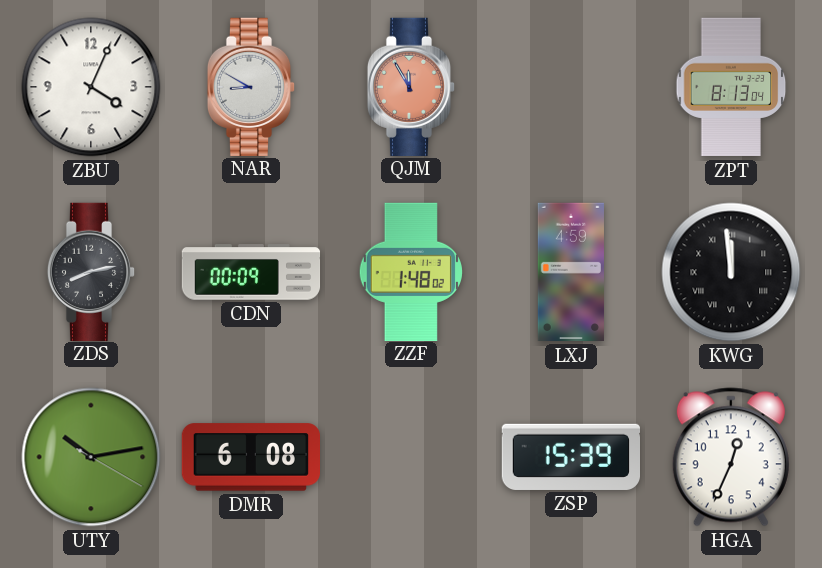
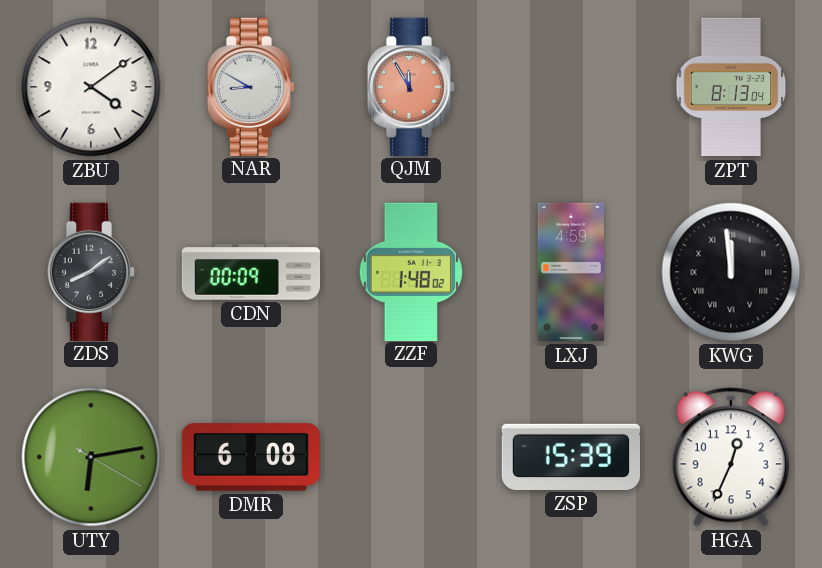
ZBU: 4:04 -> 4:09
ZDS: 8:13 -> 8:09
UTY: 10:13 -> 6:13
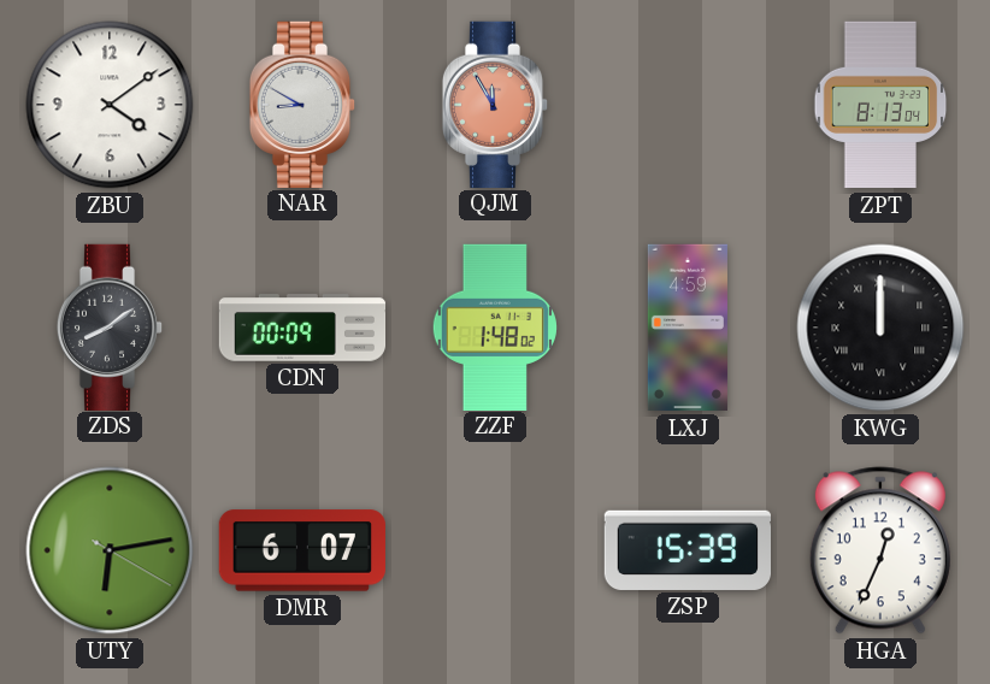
KWG: 11:59 -> 12:00
DMR: 6:08 -> 6:07
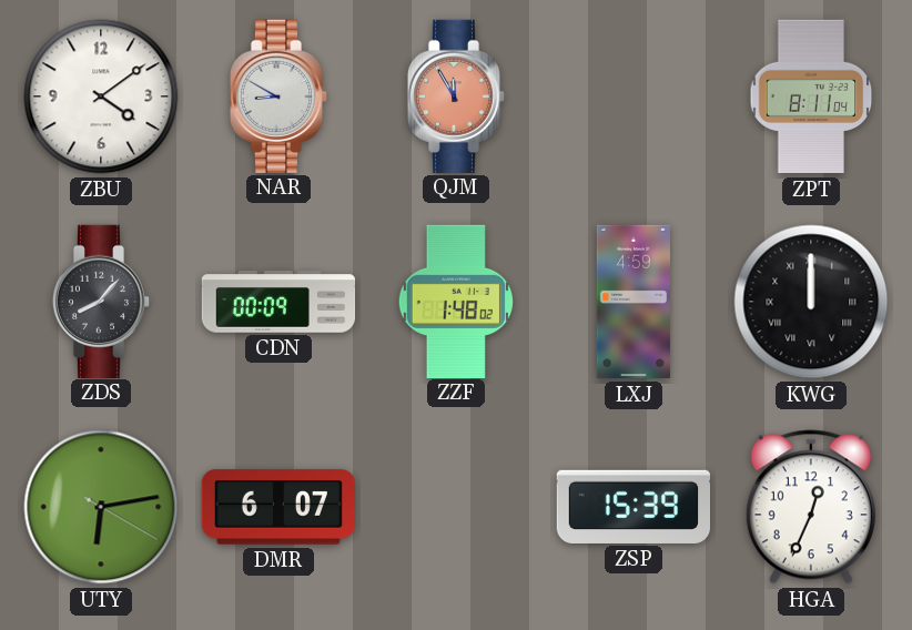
ZPT: 8:13 -> 8:11
ZDS: 8:09 -> 8:07
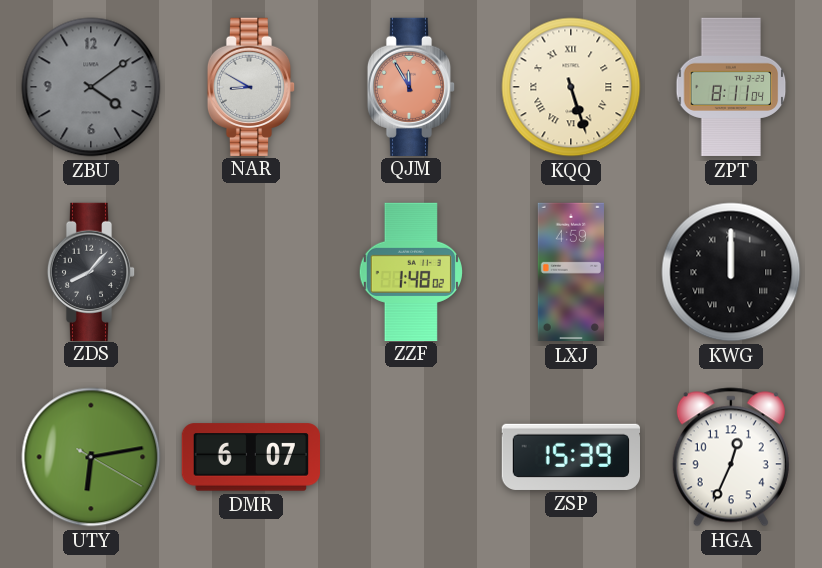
ZBU dial: white -> grey
KQQ: none -> 5:27
CDN: 00:09 -> none
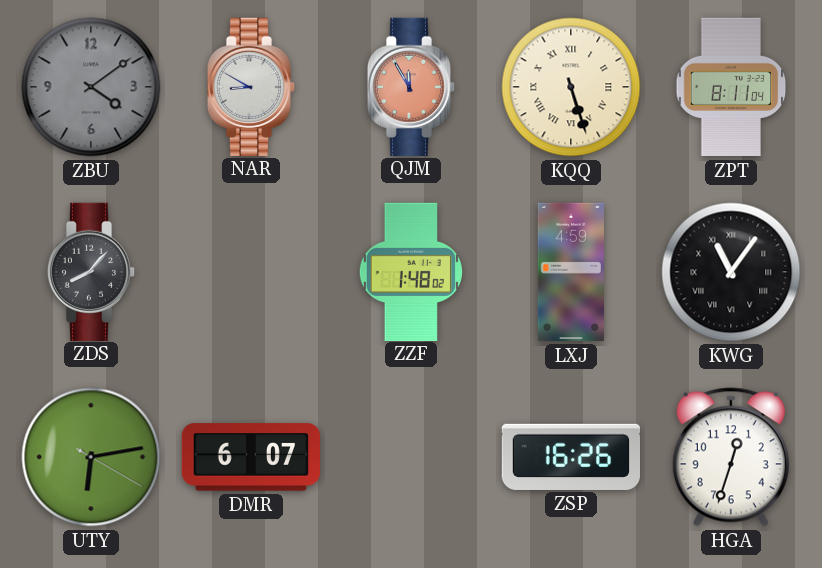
KWG: 12:00 -> 11:06
ZSP: 15:39 -> 16:26
HGA: 12:34 -> 12:33
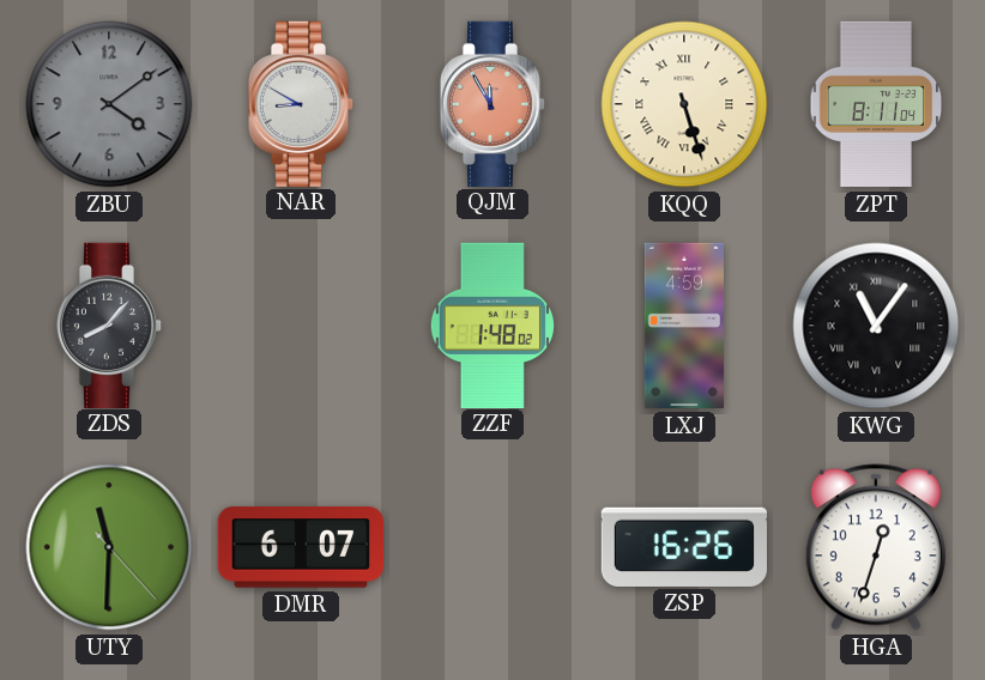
UTY: 6:13 -> 11:30
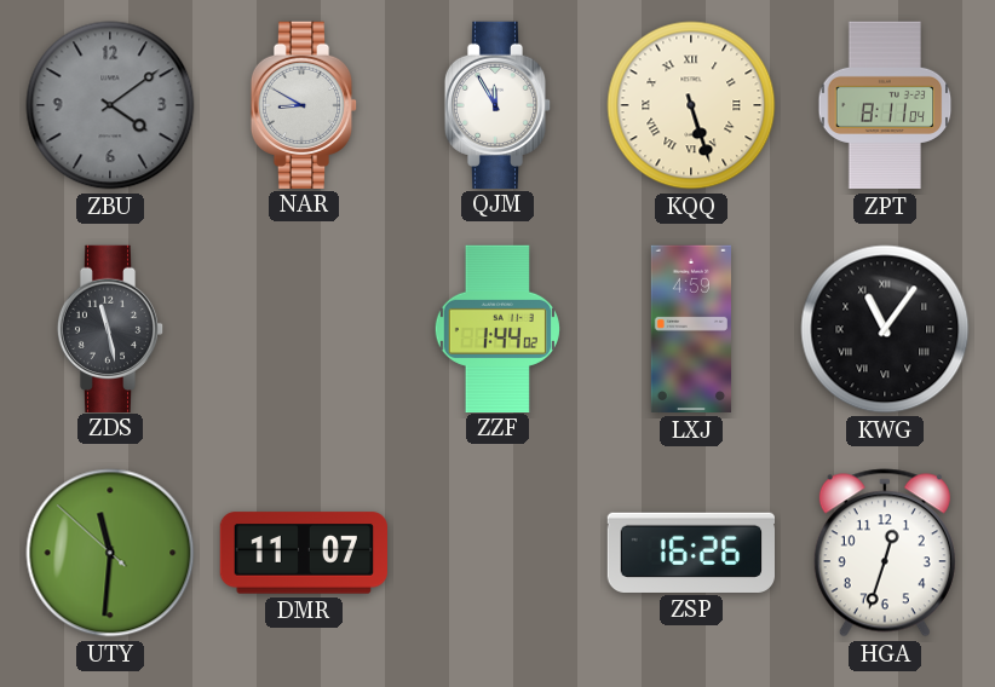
QJM dial: salmon -> white
ZDS: 8:07 -> 11:28
ZZF: 1:48 -> 1:44
UTY: 11:30:23 -> 11:30:52
DMR: 6:07 -> 11:07
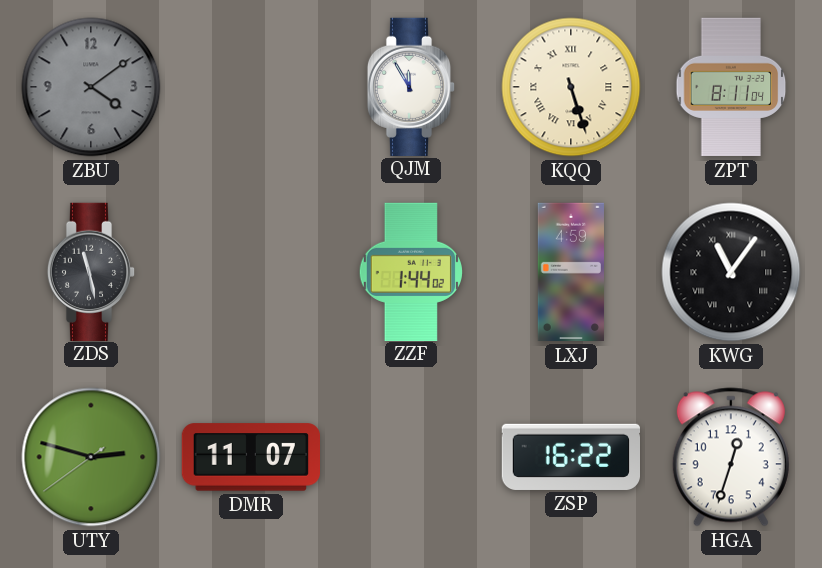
NAR: 8:50 -> none
UTY: 11:30 -> 2:47
ZSP: 16:26 -> 16:22
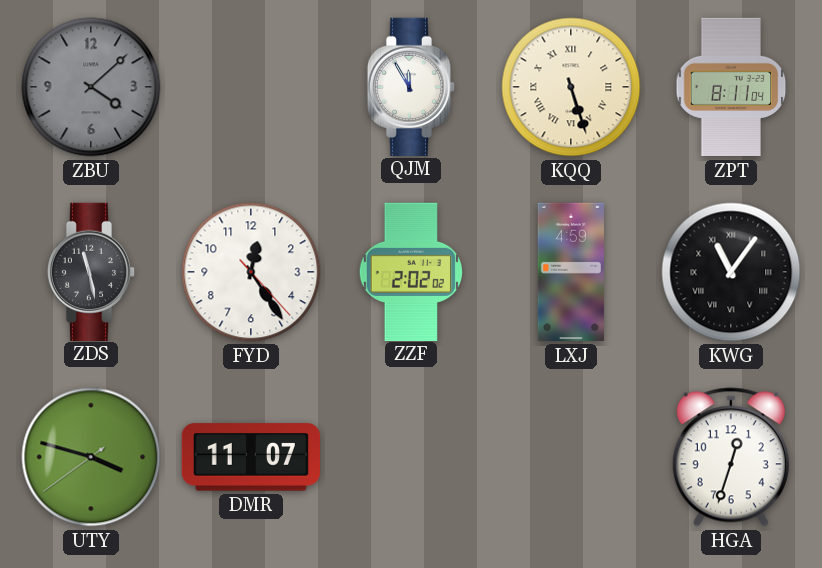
ZBU: 4:09 -> 4:08
FYD: none -> 12:24
ZZF: 1:44 -> 2:02
UTY: 2:47 -> 3:47
ZSP: 16:22 -> none
